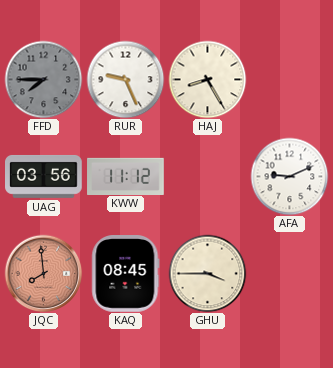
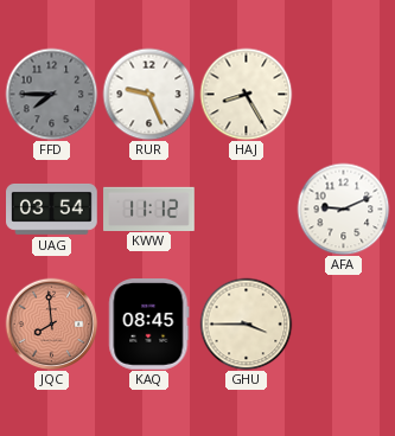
UAG: 03:56 -> 03:54
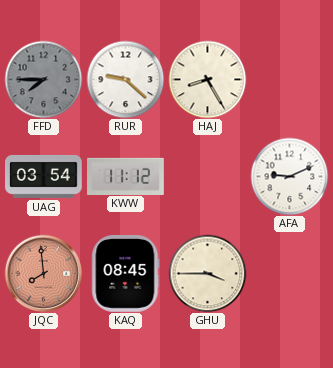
RUR: 9:26 -> 9:22
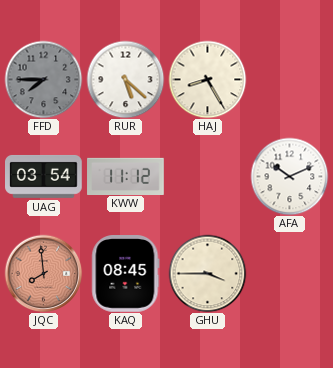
RUR: 9:22 -> 5:22
AFA: 9:11 -> 10:11
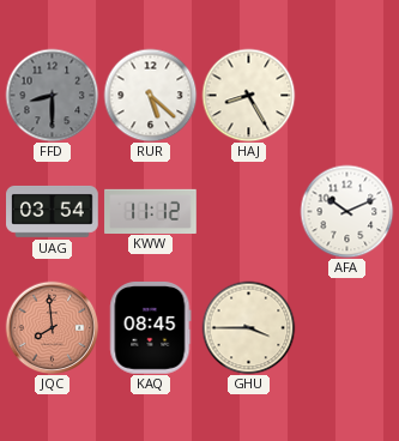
FFD: 7:45 -> 8:30
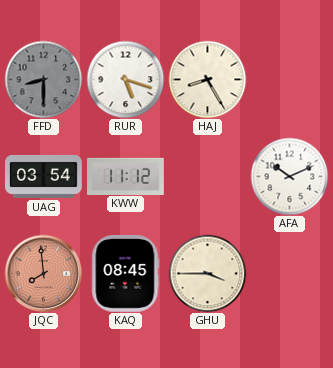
RUR: 5:22 -> 5:18
